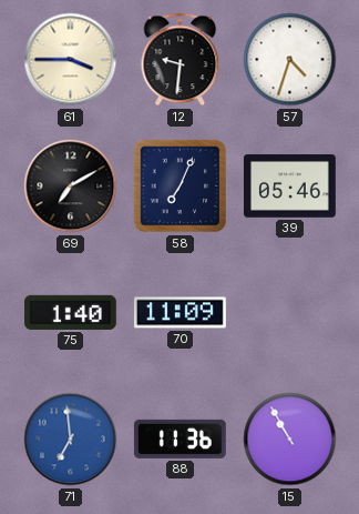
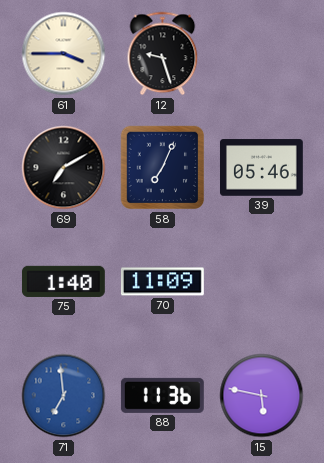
12: 9:31 -> 9:27
57: 4:33 -> none
15: 10:55 -> 5:47
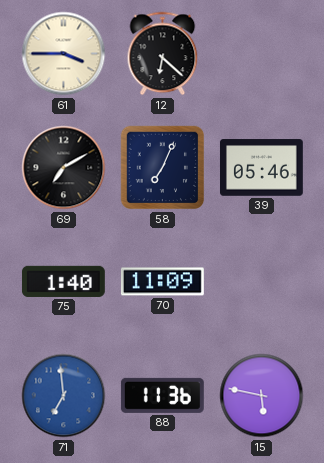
12: 9:27 -> 6:22
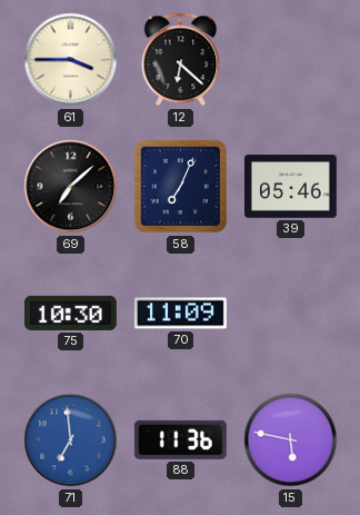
69: 7:10 -> 7:08
75: 1:40 -> 10:30
